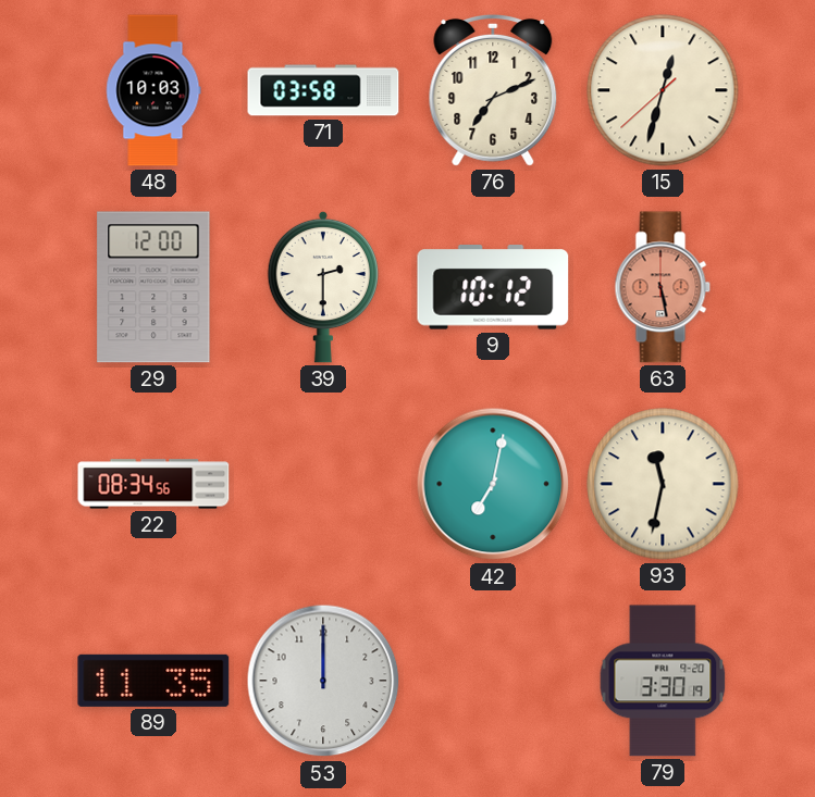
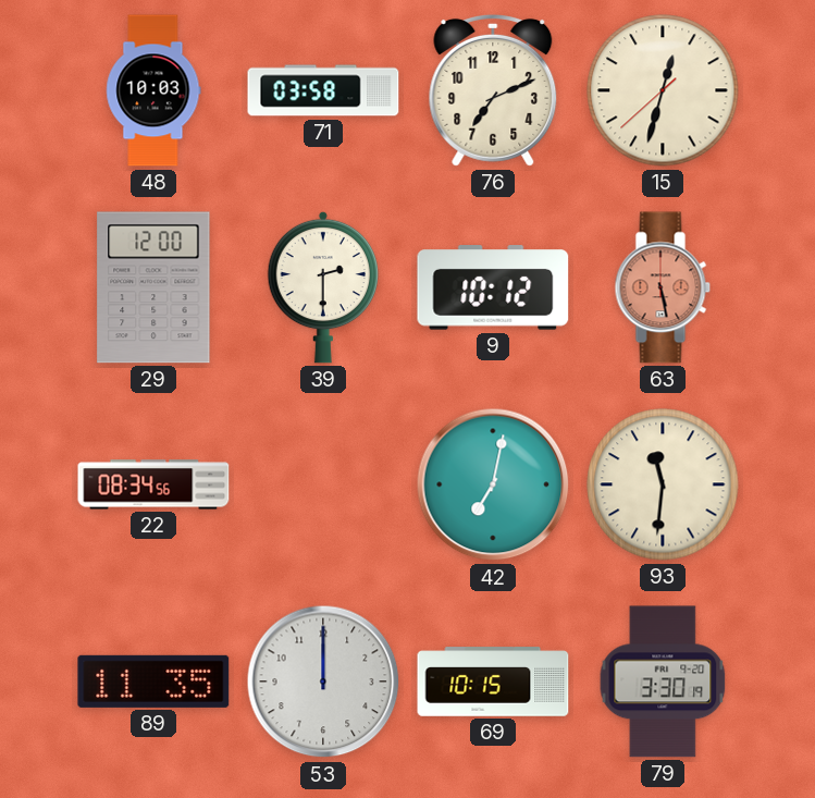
93: 11:32 -> 11:31
69: none -> 10:15
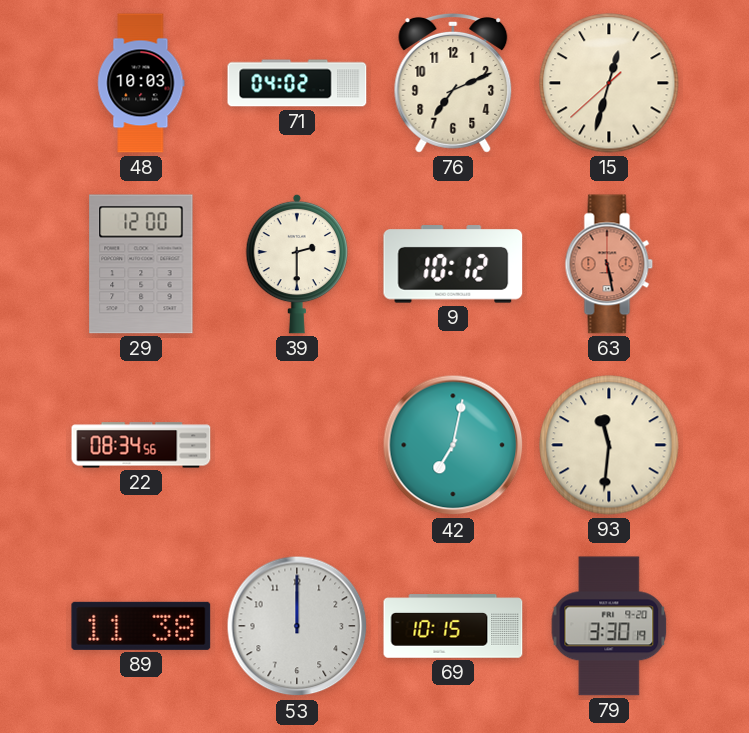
71: 03:58 -> 04:02
89: 11:35 -> 11:38
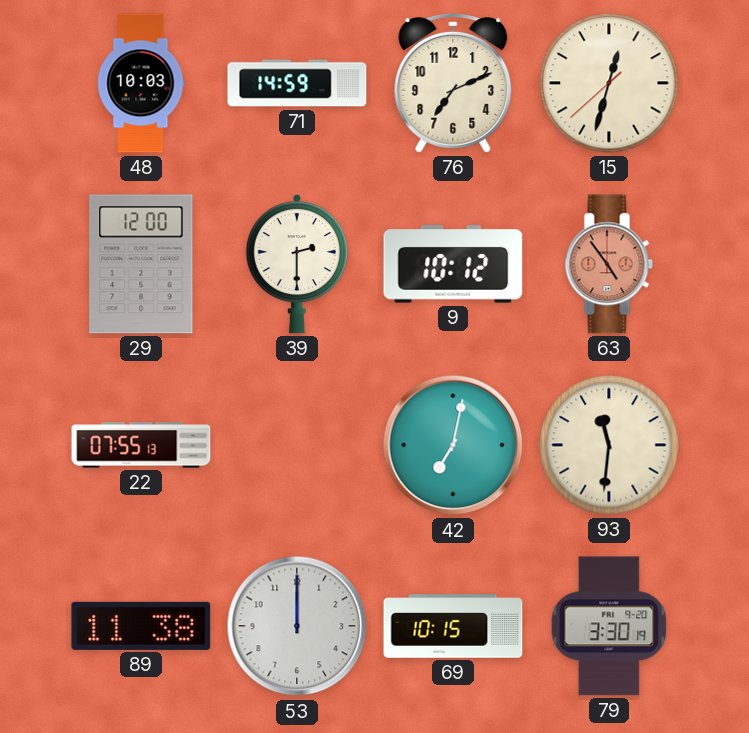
71: 04:02 -> 14:59
63: 5:28 -> 4:54
22: 08:34 -> 07:55
